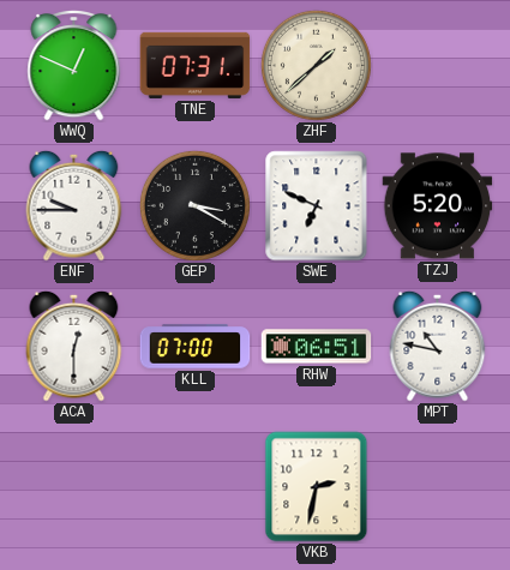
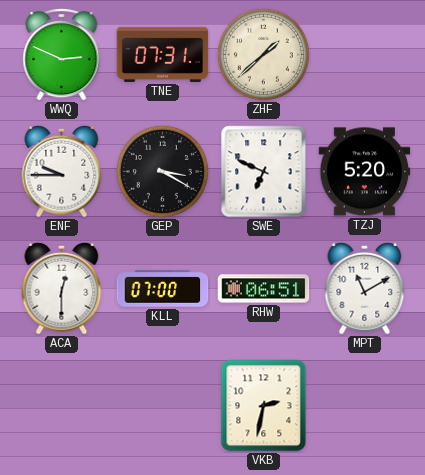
WWQ: 12:49 -> 2:49
MPT: 10:47 -> 11:10
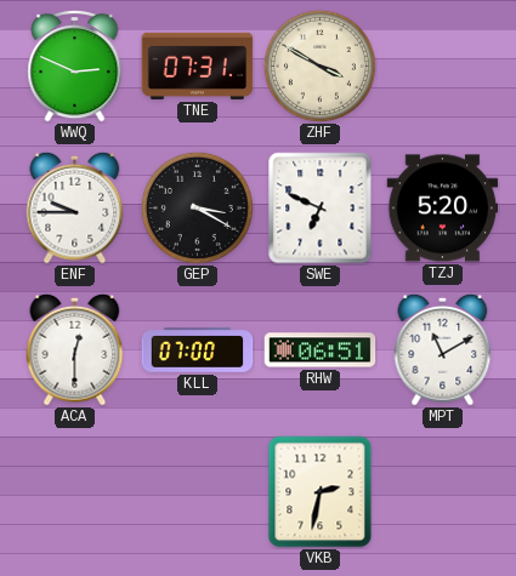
ZHF: 1:38 -> 3:50
